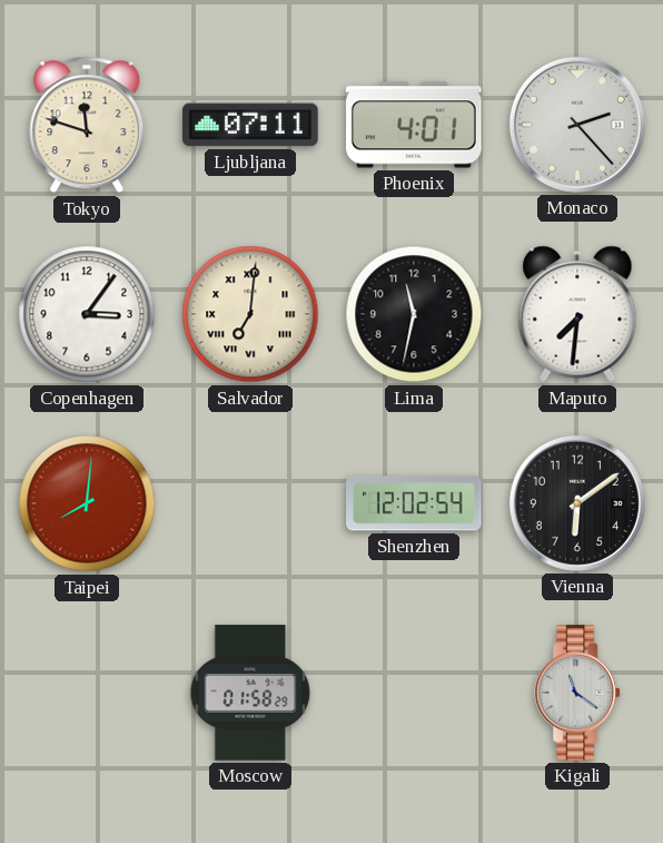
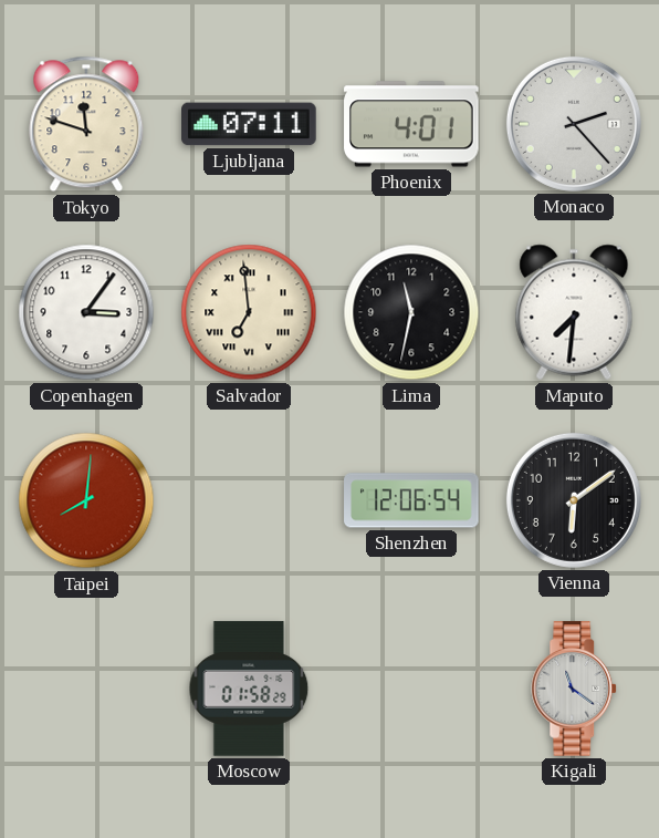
Salvador: 7:01 -> 6:59
Shenzhen: 12:02 -> 12:06
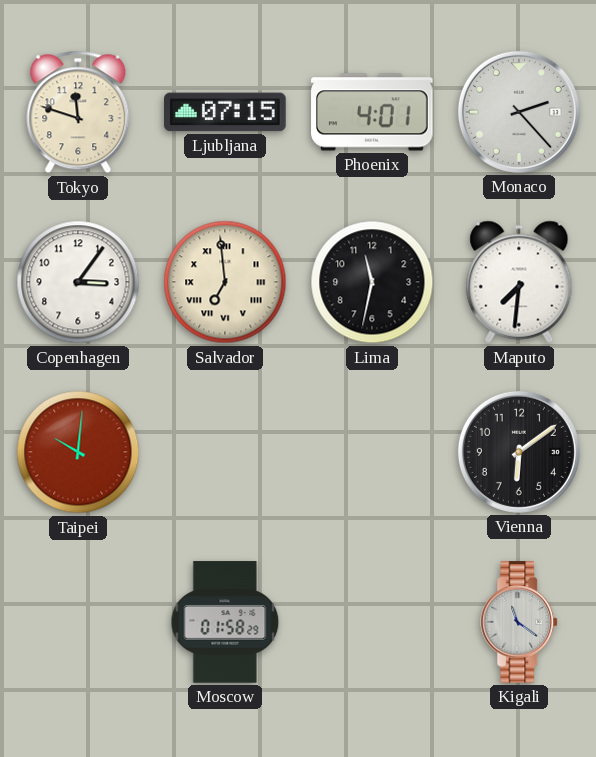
Ljubljana: 07:11 -> 07:15
Taipei: 8:01 -> 10:01
Shenzhen: 12:06 -> none
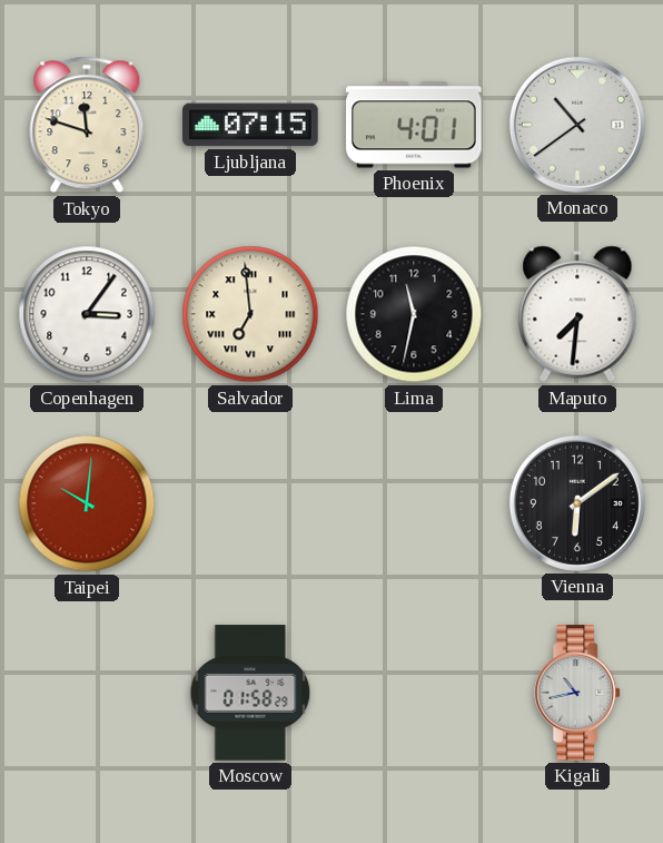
Monaco: 2:23 -> 10:39
Kigali: 11:21 -> 10:43
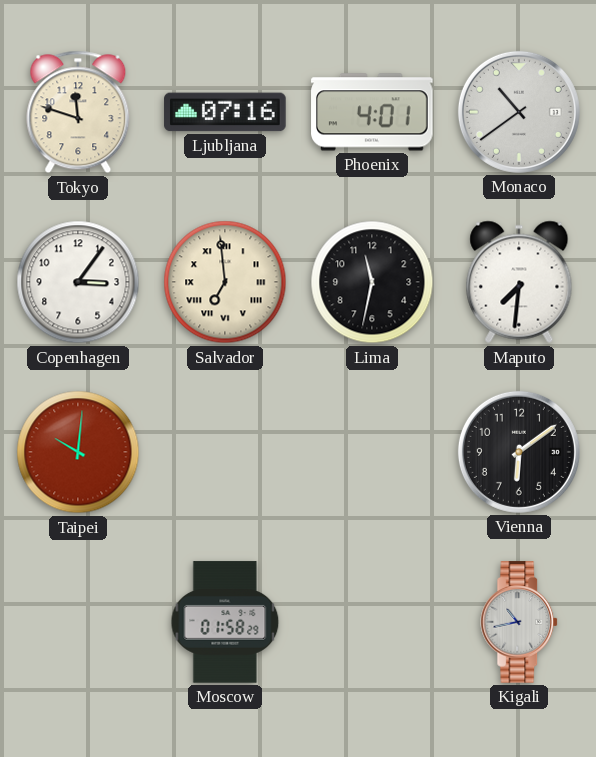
Ljubljana: 07:15 -> 07:16
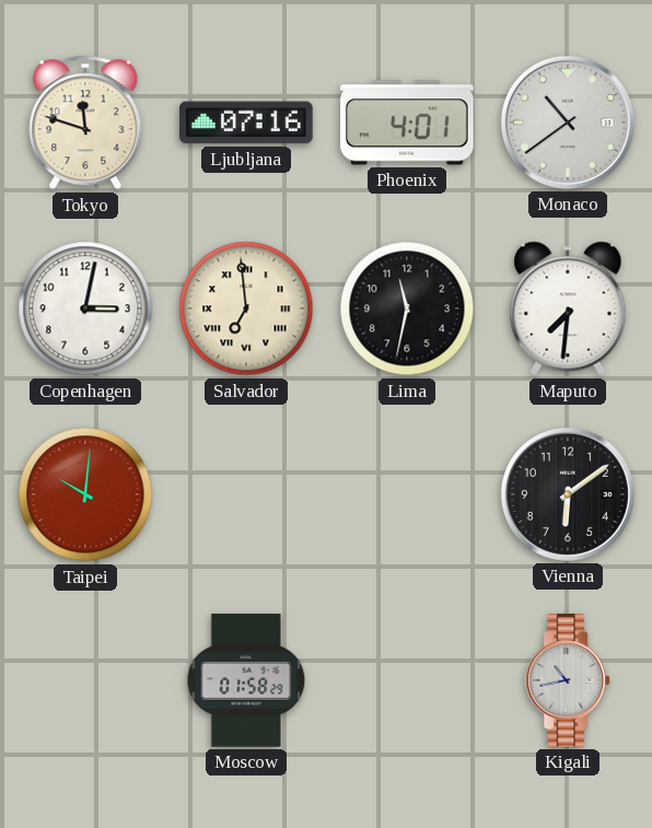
Copenhagen: 3:06 -> 3:02
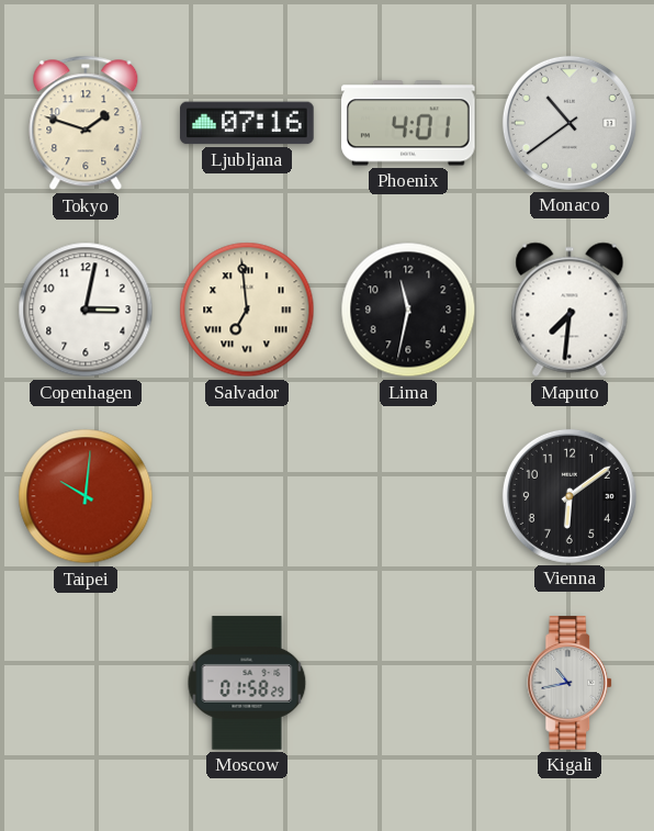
Tokyo: 11:48 -> 1:48
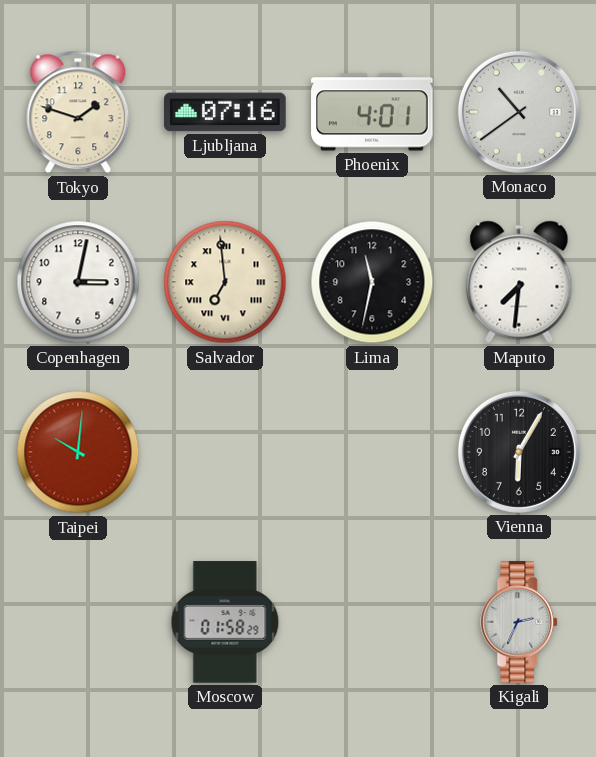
Vienna: 6:09 -> 6:05
Kigali: 10:43 -> 2:34
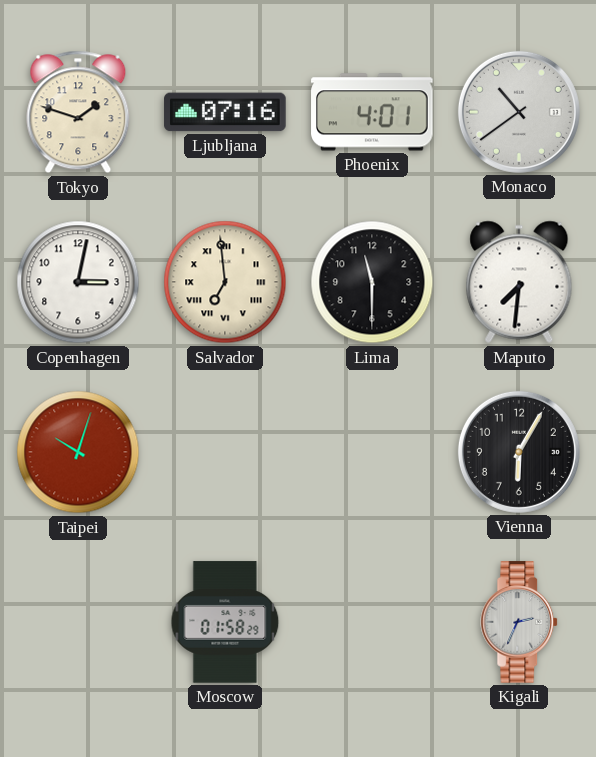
Lima: 11:32 -> 11:30
Taipei: 10:01 -> 10:03
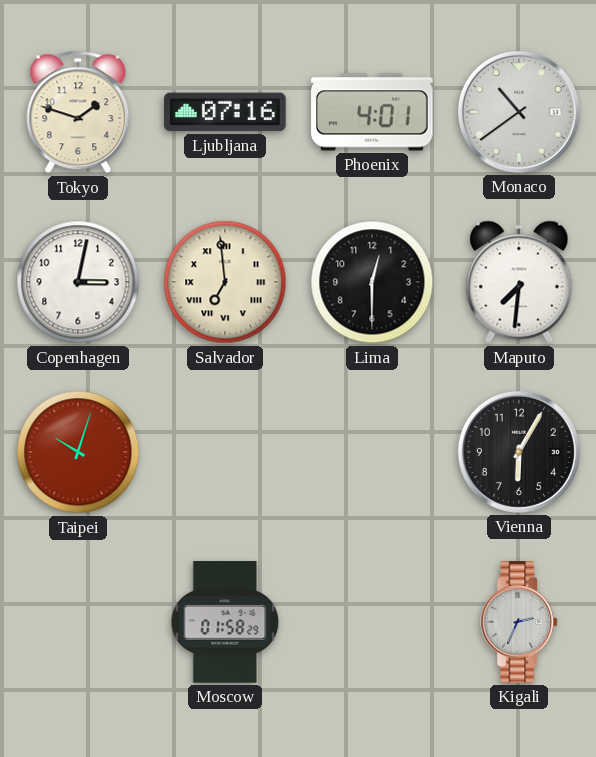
Lima: 11:30 -> 12:30
